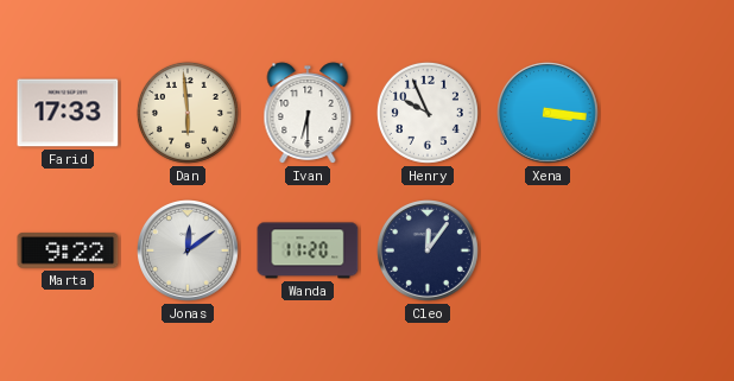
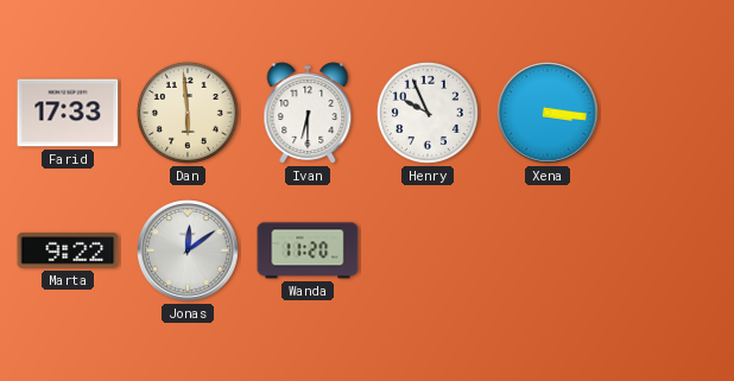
Cleo: 12:06 -> none
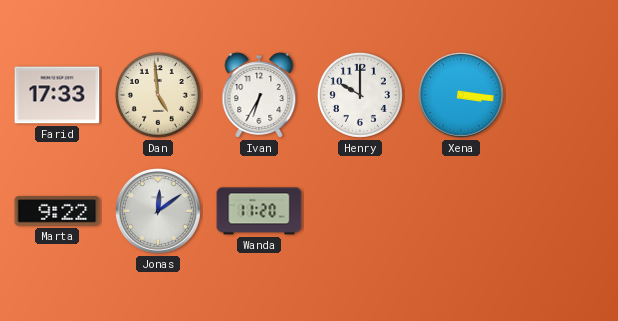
Dan: 5:59 -> 4:59
Ivan: 6:30 -> 6:35
Henry: 9:56 -> 10:00
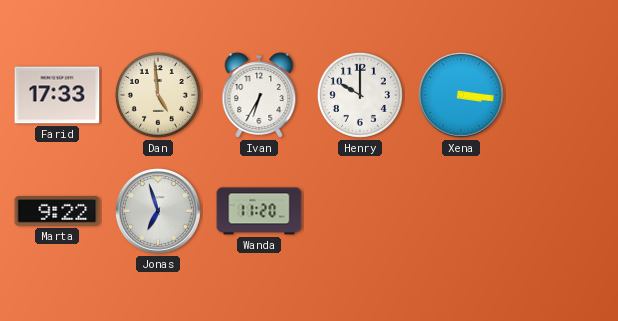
Jonas: 12:09 -> 6:57
